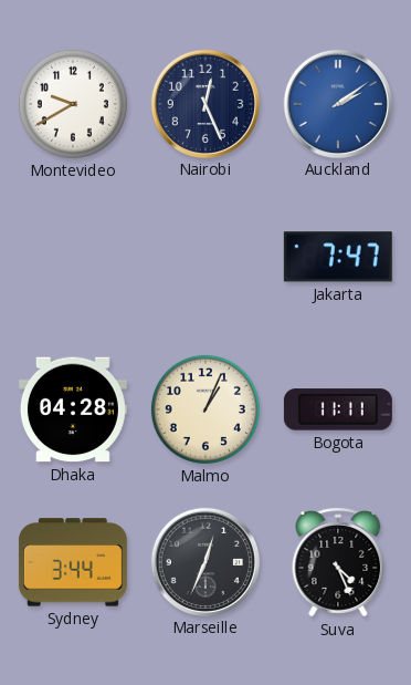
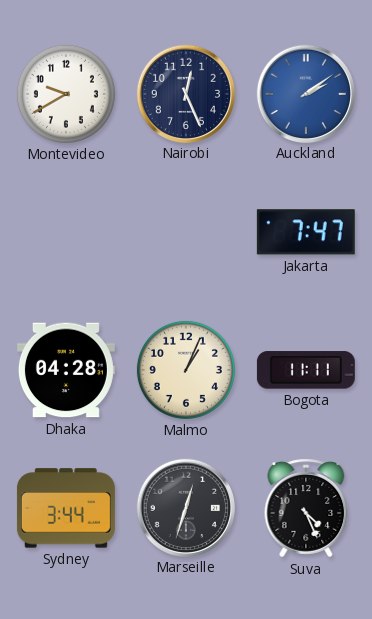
Marseille: 12:34 -> 12:33
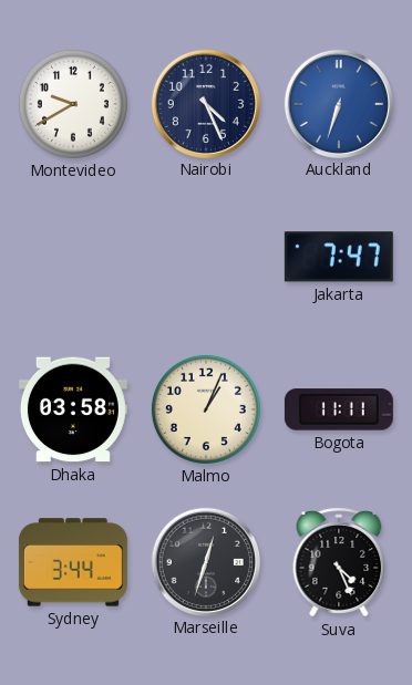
Nairobi: 12:26 -> 4:26
Auckland: 2:09 -> 6:33
Dhaka: 04:28 -> 03:58
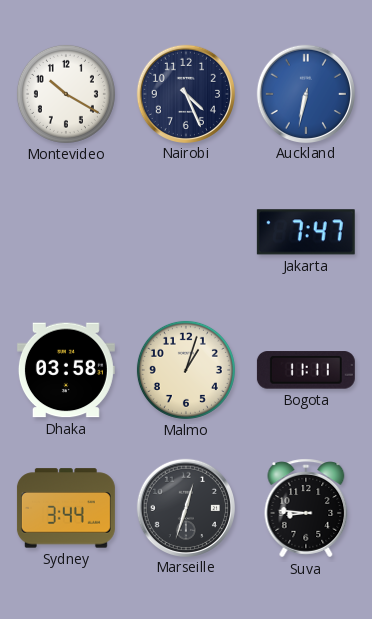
Montevideo: 9:40 -> 10:20
Auckland: 6:33 -> 6:32
Malmo: 1:04 -> 1:03
Suva: 4:26 -> 8:46
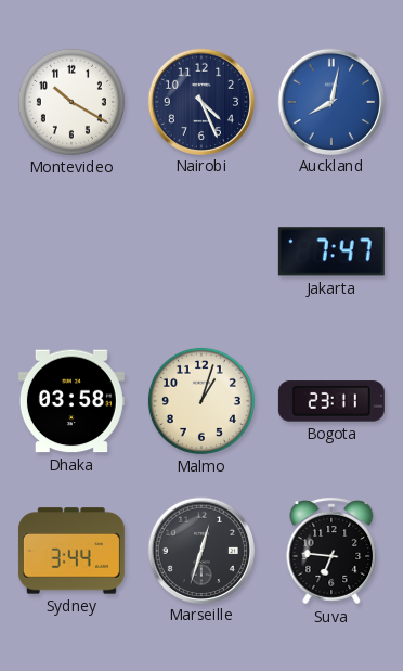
Auckland: 6:32 -> 8:02
Bogota: 11:11 -> 23:11
Suva: 8:46 -> 6:46
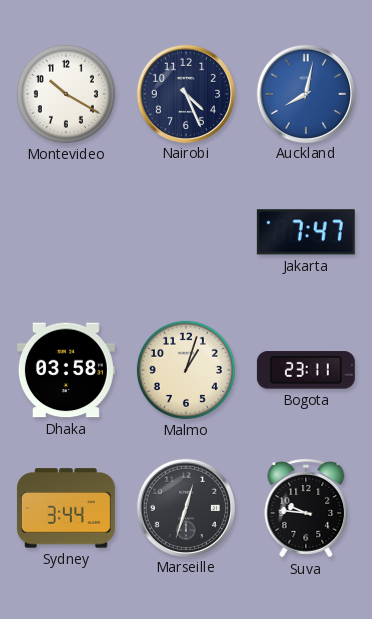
Suva: 6:46 -> 9:46
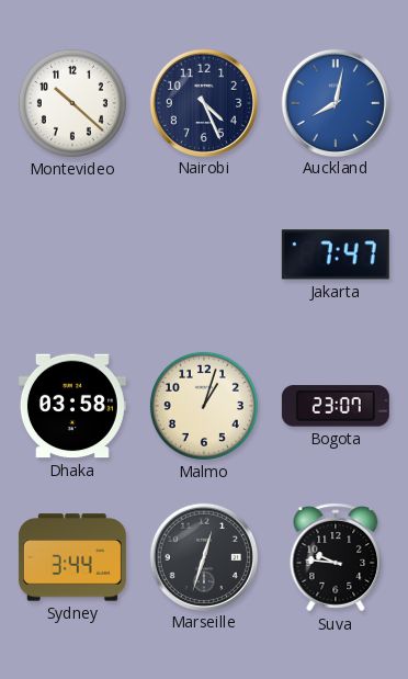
Montevideo: 10:20 -> 10:22
Bogota: 23:11 -> 23:07
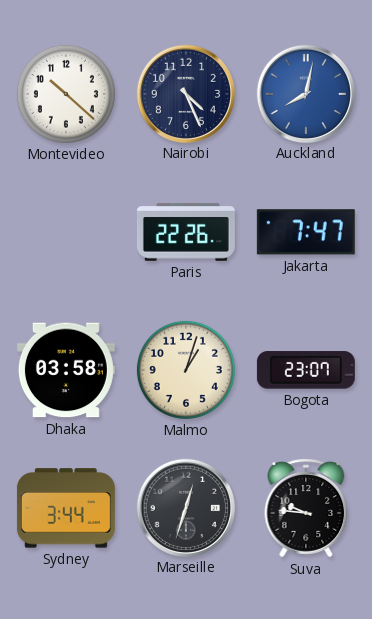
Paris: none -> 22:26
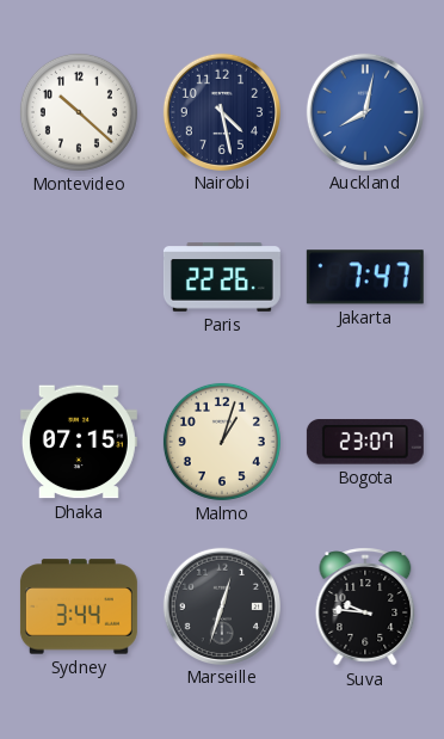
Nairobi: 4:26 -> 4:28
Dhaka: 03:58 -> 07:15
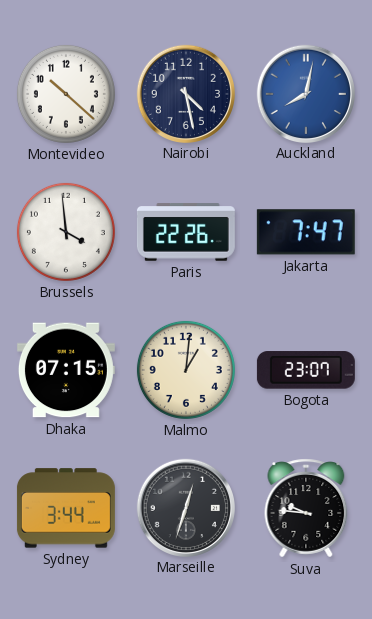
Brussels: none -> 3:59
Malmo: 1:03 -> 1:01
